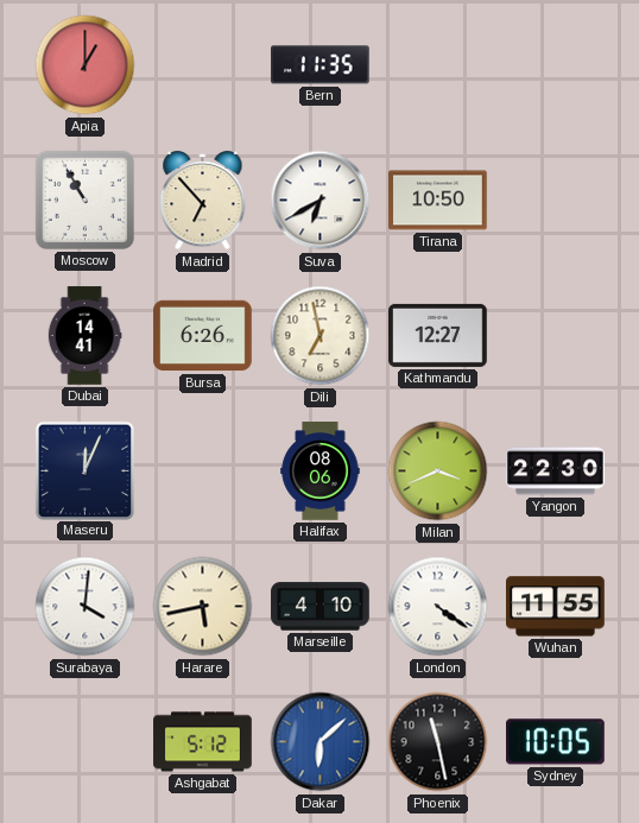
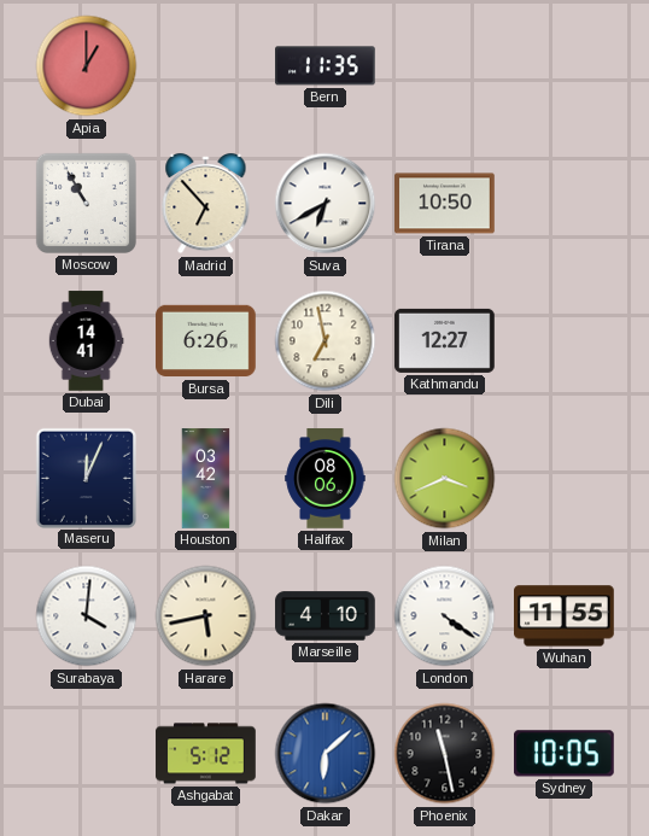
Houston: none -> 03:42
Yangon: 22:30 -> none
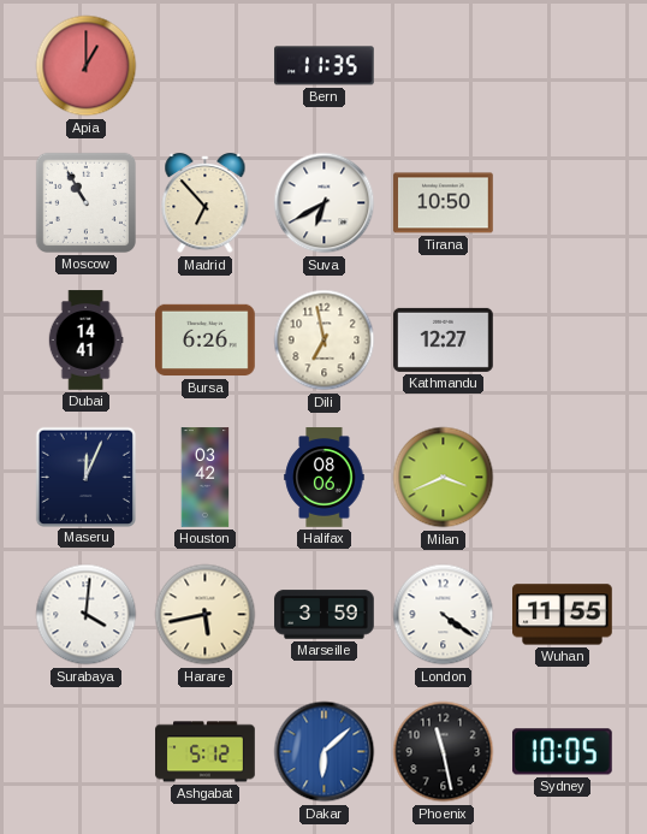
Marseille: 4:10 -> 3:59
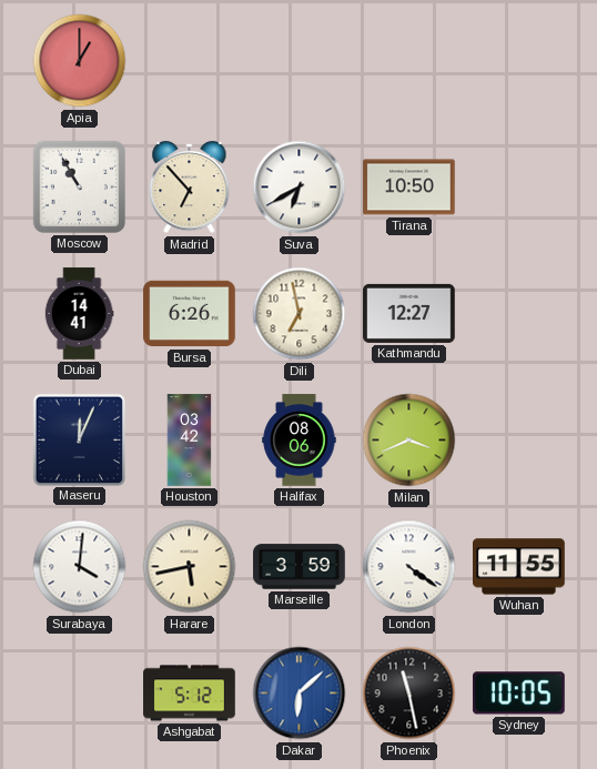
Bern: 11:35 -> none
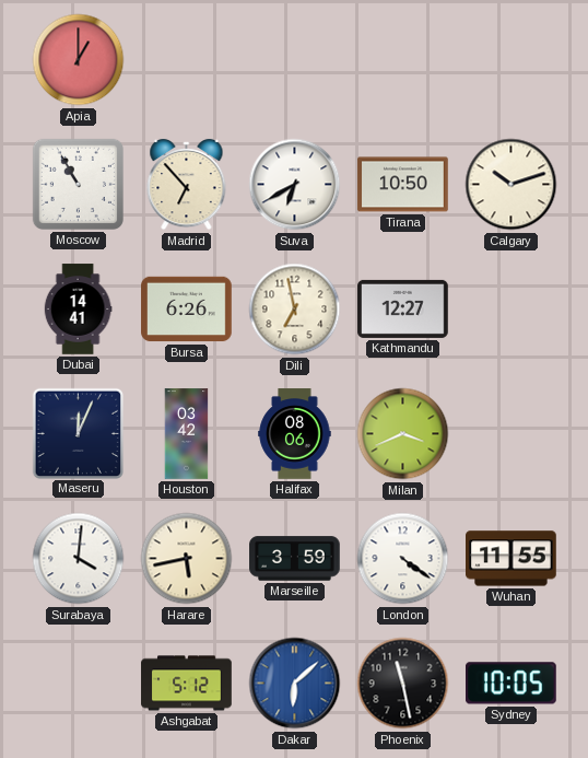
Calgary: none -> 10:12
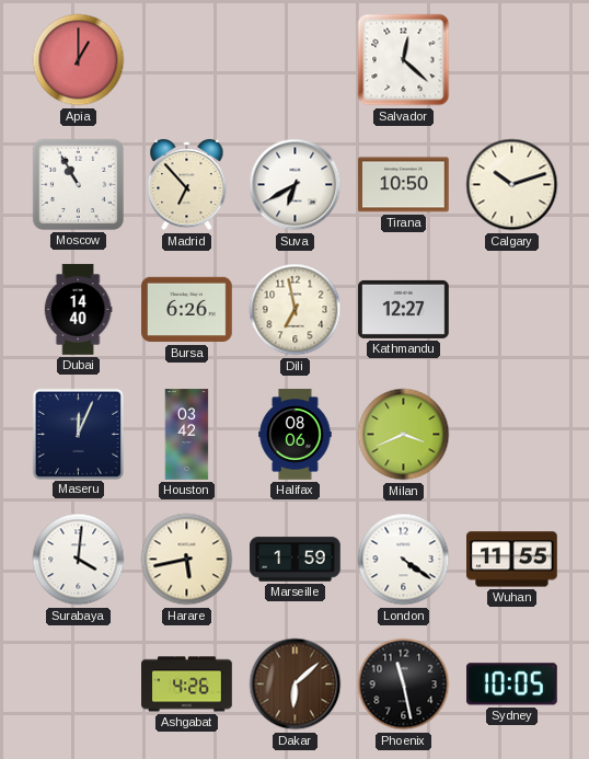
Salvador: none -> 12:22
Dubai: 14:41 -> 14:40
Marseille: 3:59 -> 1:59
Ashgabat: 5:12 -> 4:26
Dakar dial: blue -> brown
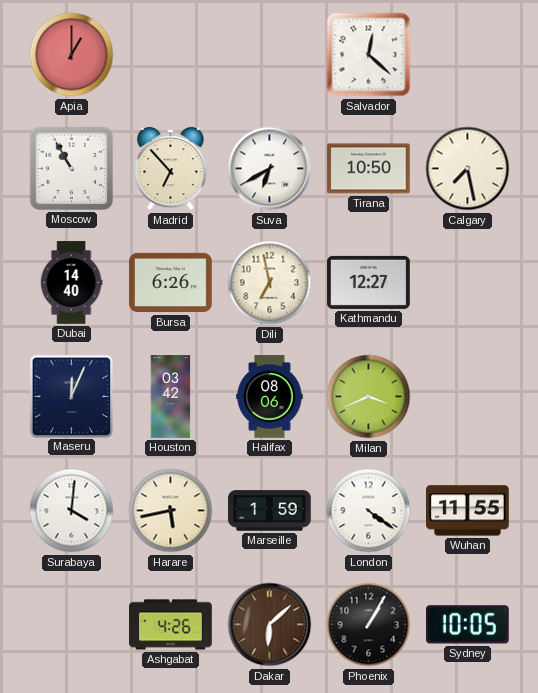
Calgary: 10:12 -> 7:28
Phoenix: 11:28 -> 1:05
